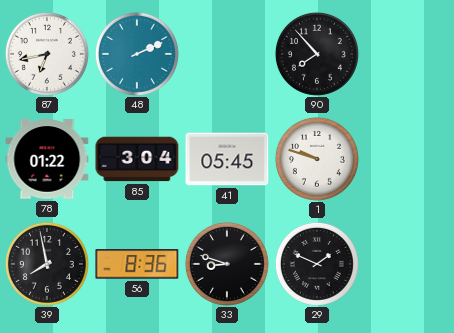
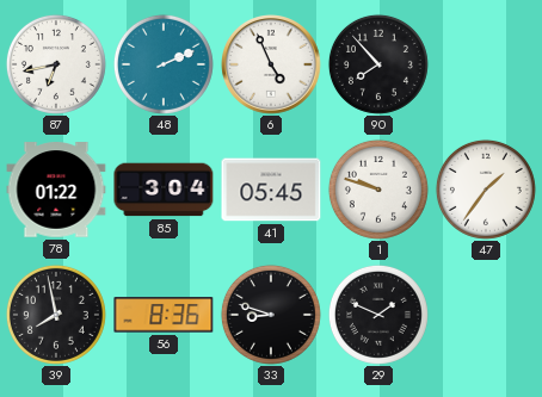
6: none -> 4:56
47: none -> 1:36
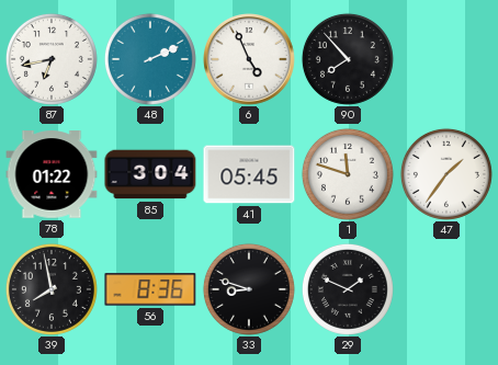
1: 9:48 -> 11:48
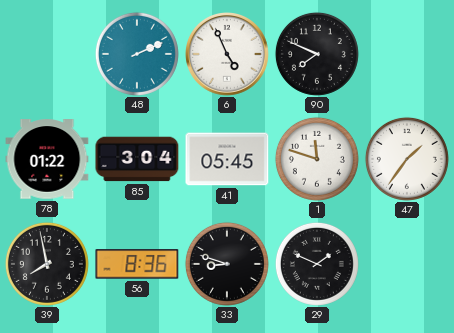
87: 6:43 -> none
90: 7:53 -> 7:49
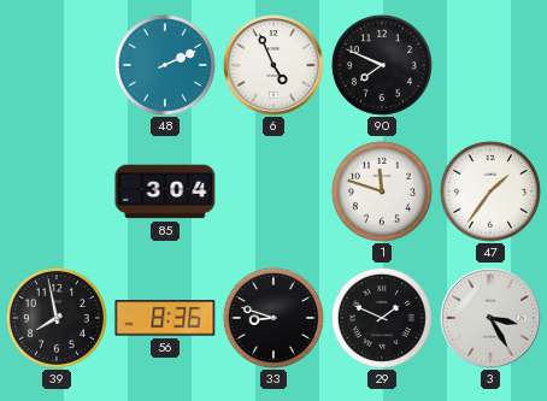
78: 01:22 -> none
41: 05:45 -> none
3: none -> 3:25
